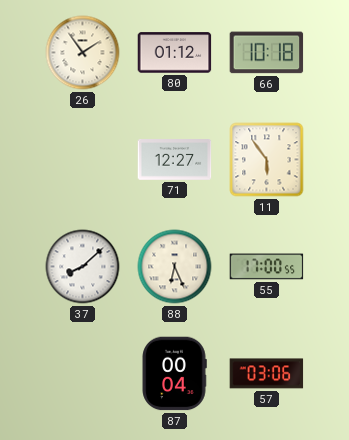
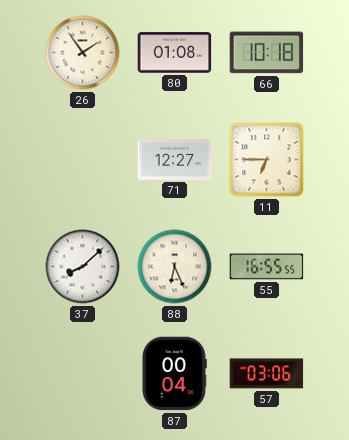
80: 01:12 -> 01:08
11: 5:54 -> 6:45
55: 17:00 -> 16:55
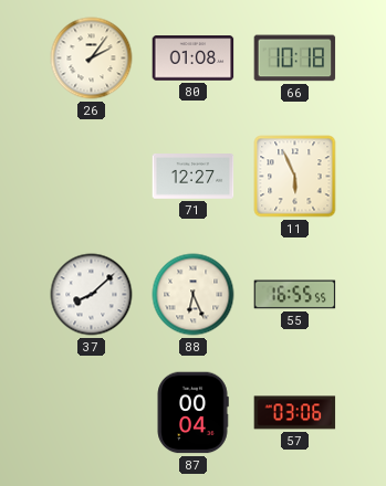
26: 1:54 -> 2:06
11: 6:45 -> 5:56
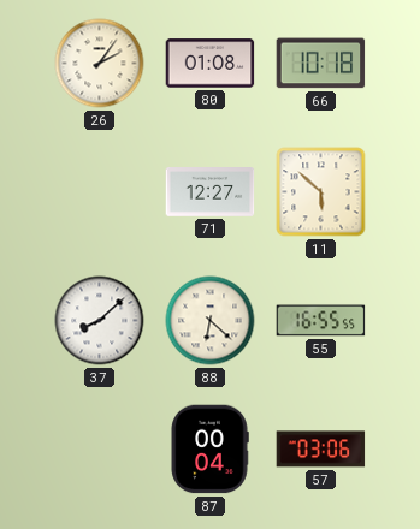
11: 5:56 -> 5:52
88: 6:26 -> 6:22
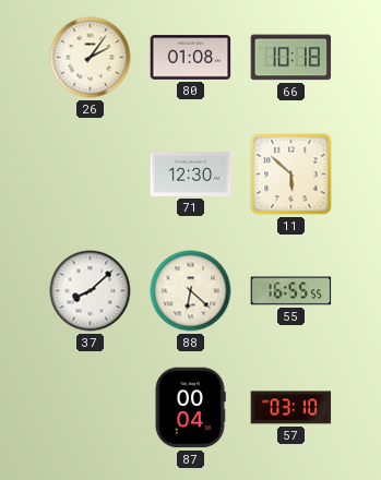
71: 12:27 -> 12:30
57: 03:06 -> 03:10
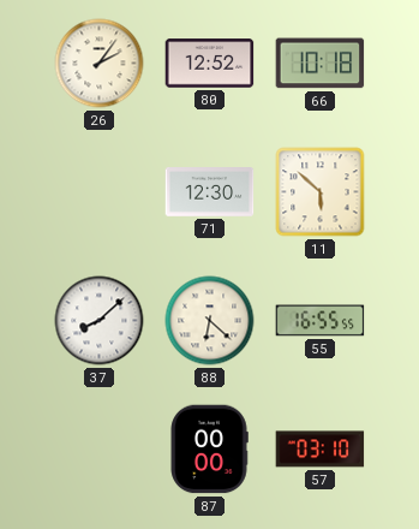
80: 01:08 -> 12:52
87: 00:04 -> 00:00
